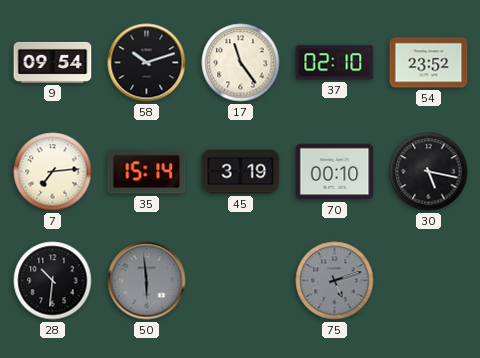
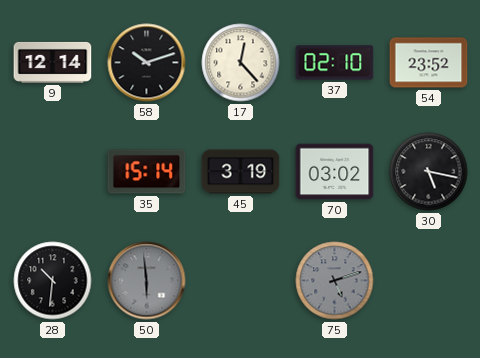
9: 09:54 -> 12:14
17: 11:24 -> 12:23
7: 7:14 -> none
70: 00:10 -> 03:02
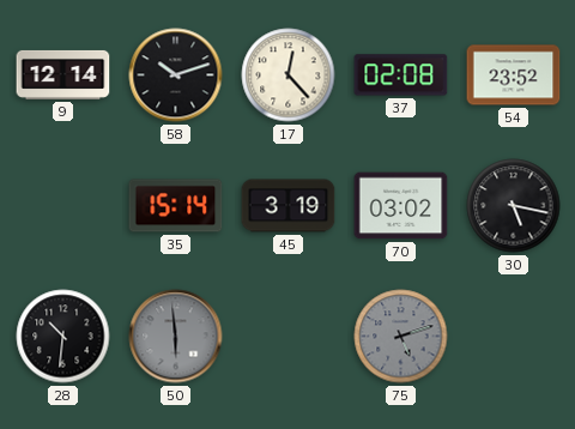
37: 02:10 -> 02:08
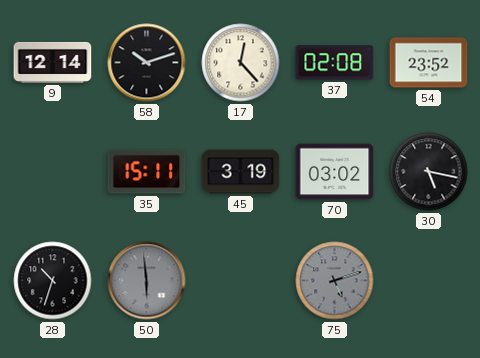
35: 15:14 -> 15:11
28: 10:31 -> 10:33
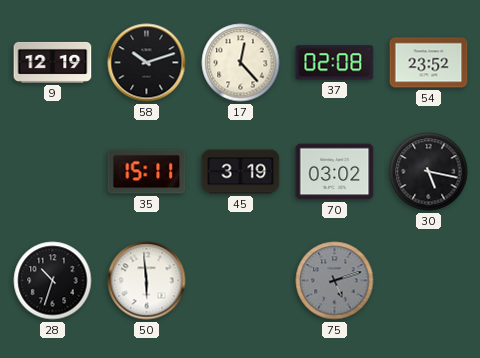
9: 12:14 -> 12:19
50 dial: grey -> white
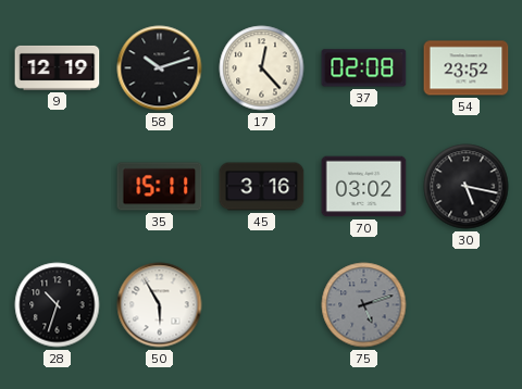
45: 3:19 -> 3:16
50: 5:59 -> 5:55
